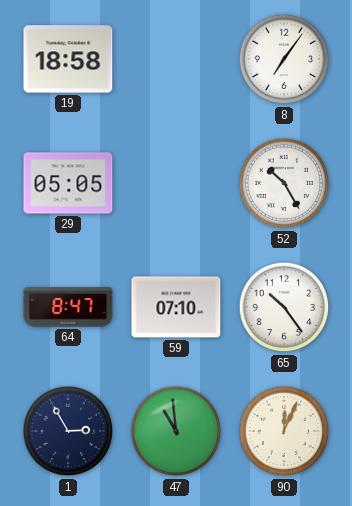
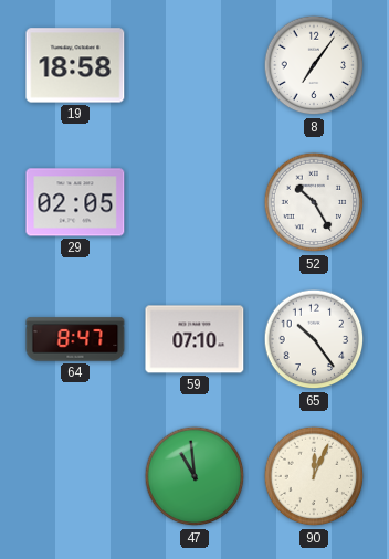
29: 05:05 -> 02:05
1: 2:55 -> none
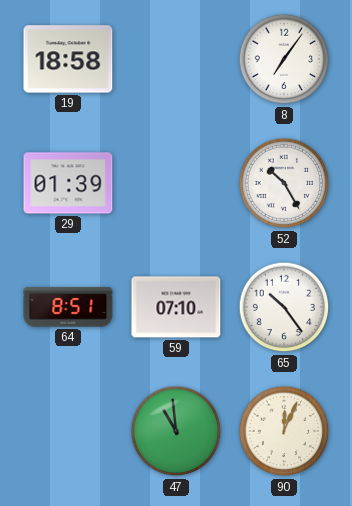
29: 02:05 -> 01:39
64: 8:47 -> 8:51
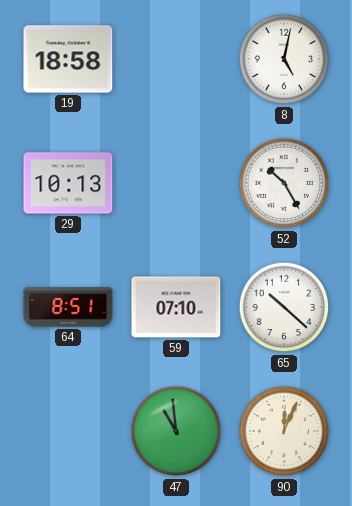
8: 7:06 -> 5:02
29: 01:39 -> 10:13
65: 10:24 -> 10:22
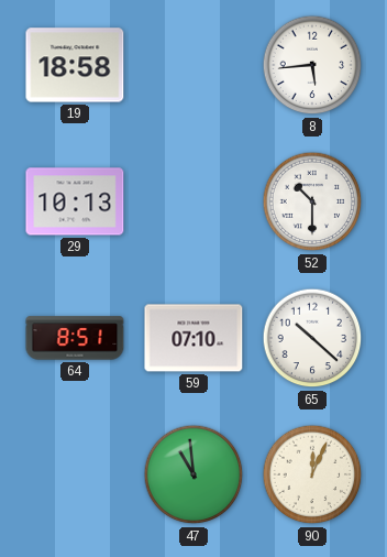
8: 5:02 -> 5:44
52: 10:25 -> 10:30
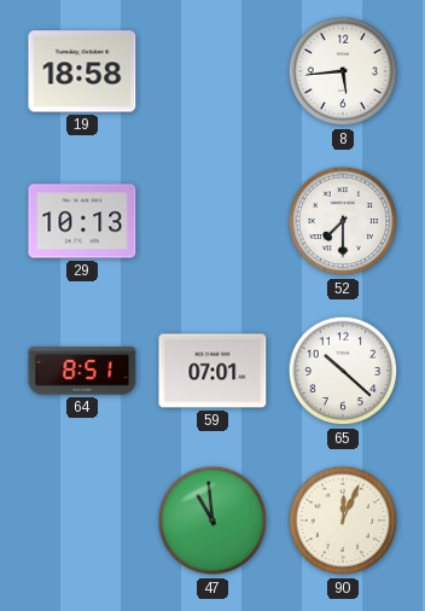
52: 10:30 -> 7:30
59: 07:10 -> 07:01
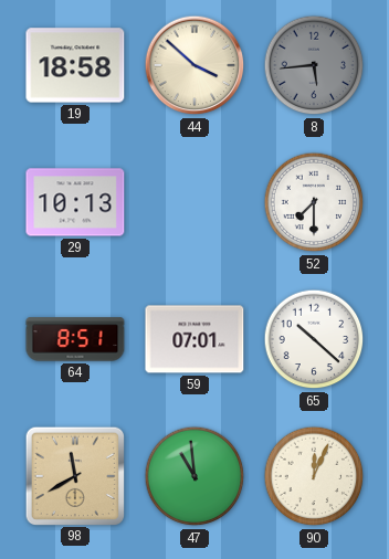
44: none -> 3:52
8 dial: white -> grey
98: none -> 11:40
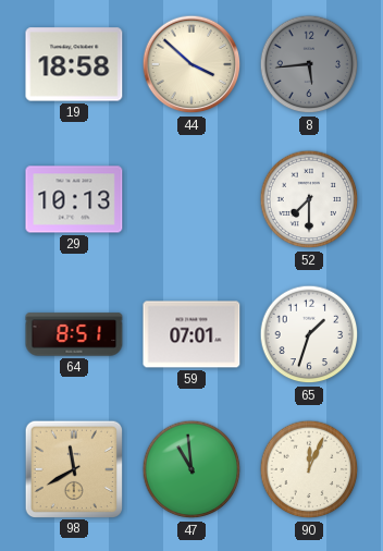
65: 10:22 -> 1:33
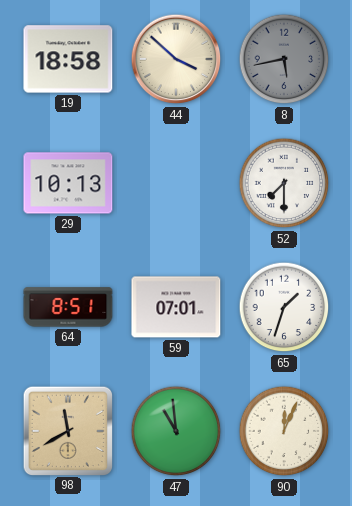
8: 5:44 -> 5:43
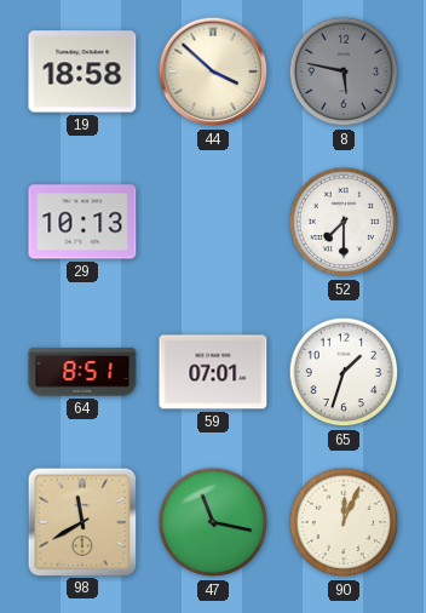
8: 5:43 -> 5:47
47: 10:59 -> 11:17
